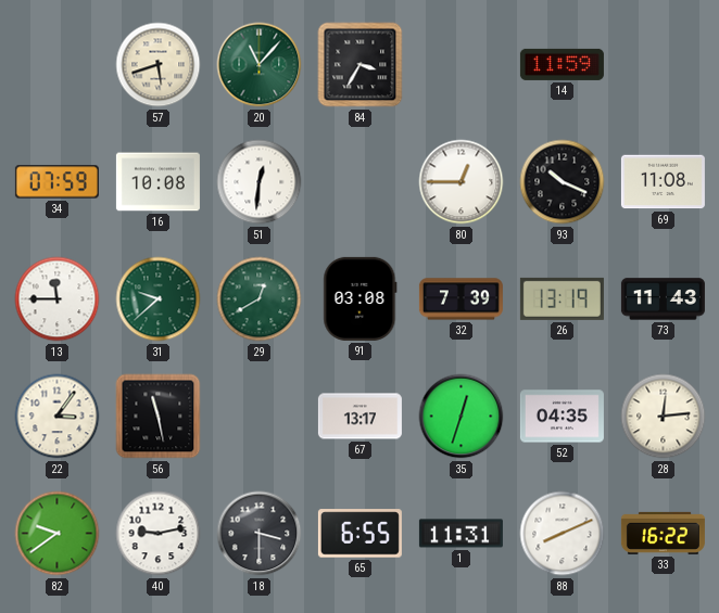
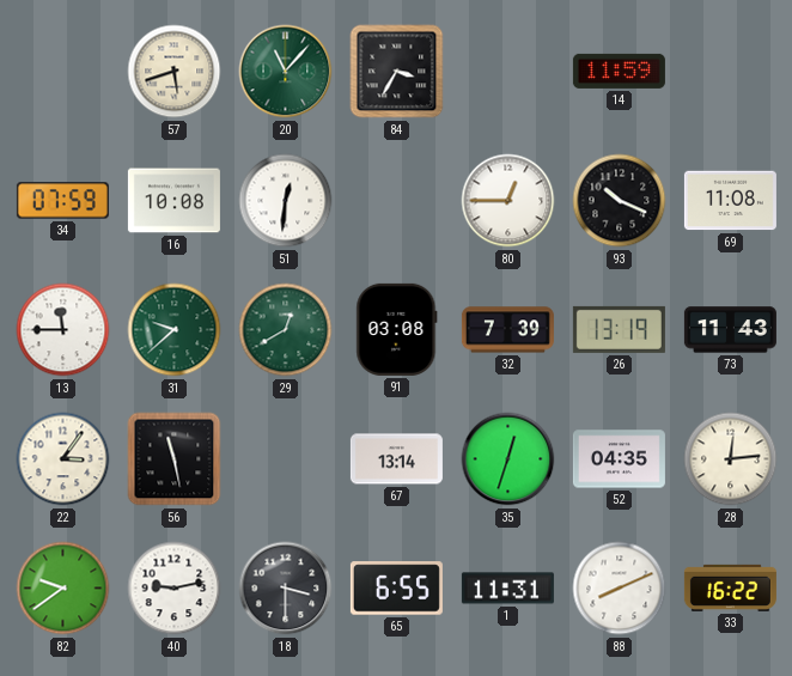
67: 13:17 -> 13:14
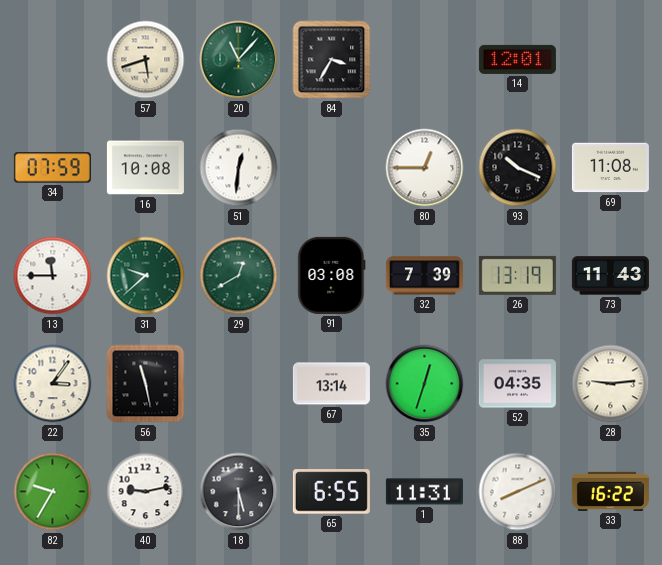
14: 11:59 -> 12:01
28: 12:14 -> 9:14
82: 9:39 -> 9:35
18: 3:30 -> 5:30
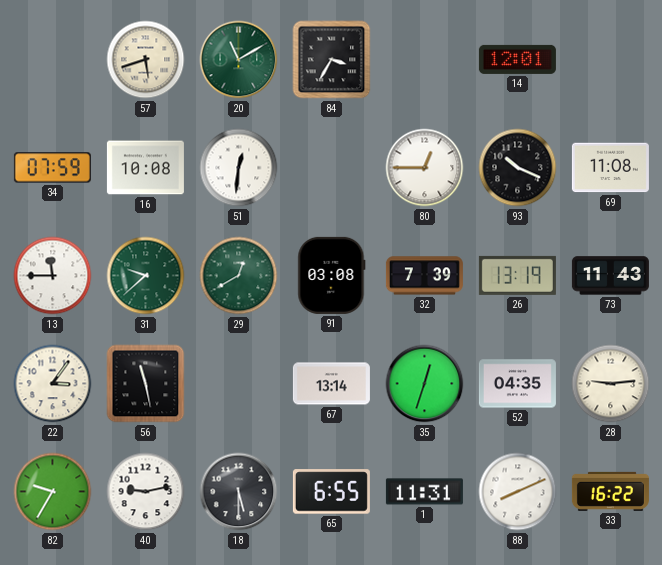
20: 11:07 -> 11:10
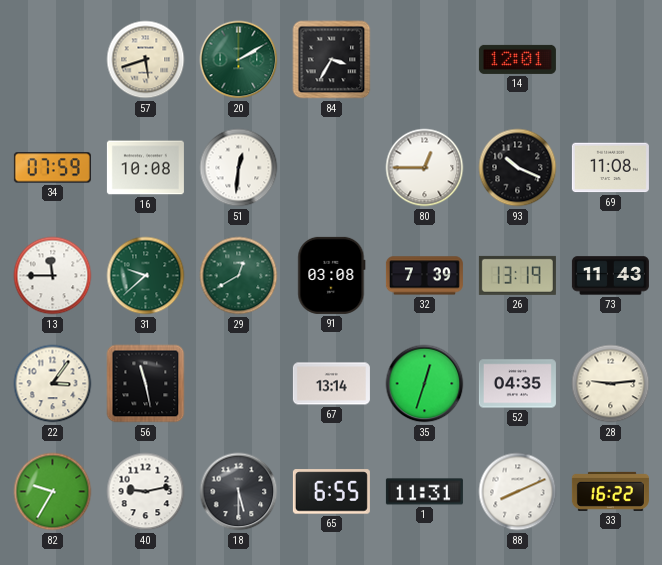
20: 11:10 -> 2:10
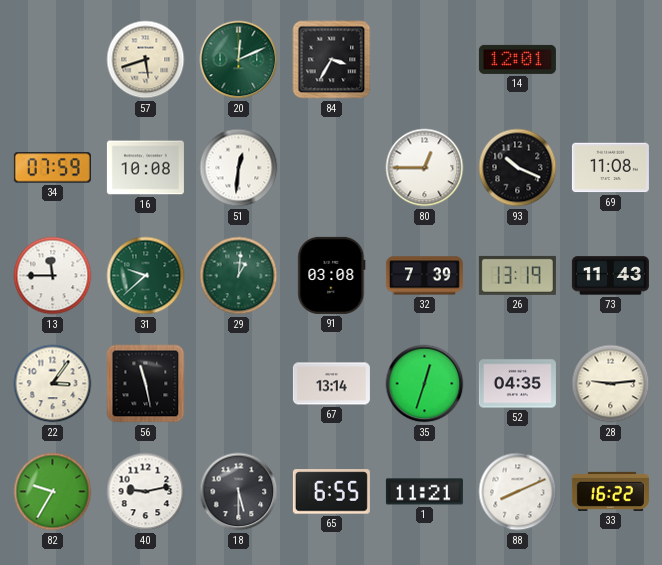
20: 2:10 -> 12:11
29: 12:40 -> 1:01
1: 11:31 -> 11:21
